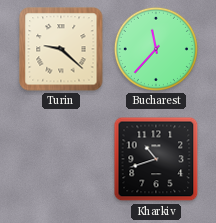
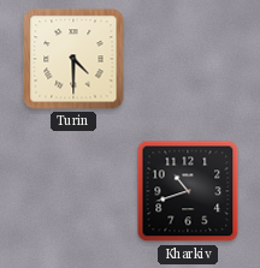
Turin: 9:22 -> 4:30
Bucharest: 11:37 -> none
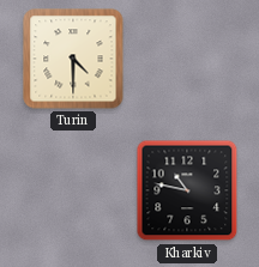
Kharkiv: 10:42 -> 10:47
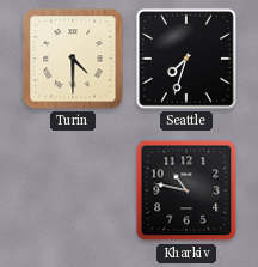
Seattle: none -> 7:33
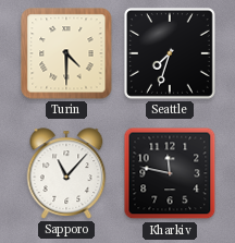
Sapporo: none -> 11:07
Kharkiv: 10:47 -> 11:47
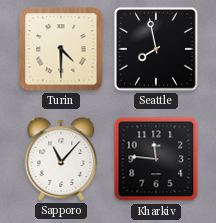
Seattle: 7:33 -> 7:58
Kharkiv: 11:47 -> 11:46
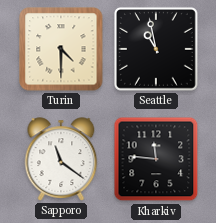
Seattle: 7:58 -> 10:58
Sapporo: 11:07 -> 11:21
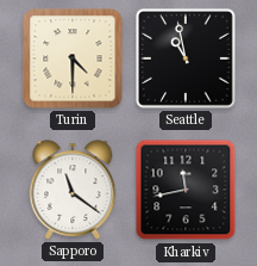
Kharkiv: 11:46 -> 11:43
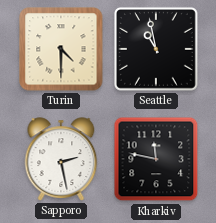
Sapporo: 11:21 -> 2:28
Kharkiv: 11:43 -> 11:47
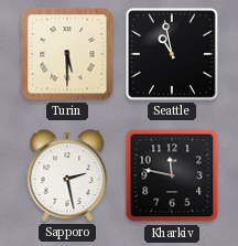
Turin: 4:30 -> 5:30
